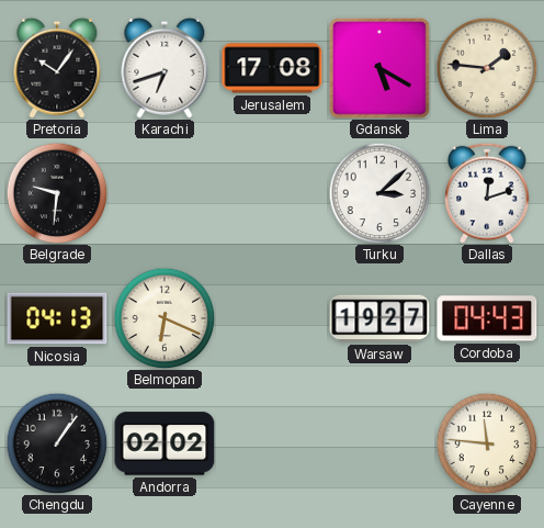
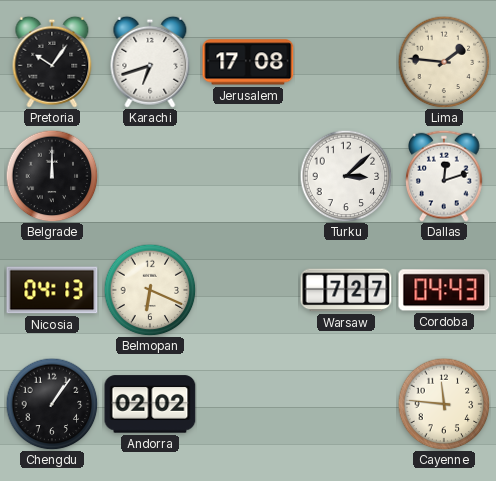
Gdansk: 5:20 -> none
Belgrade: 9:31 -> 12:00
Warsaw: 19:27 -> 7:27
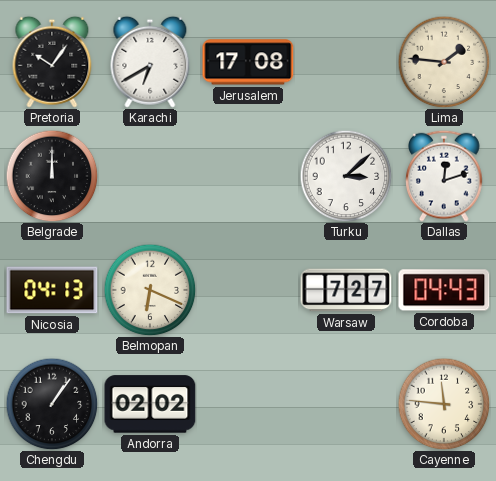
Karachi: 6:42 -> 6:40
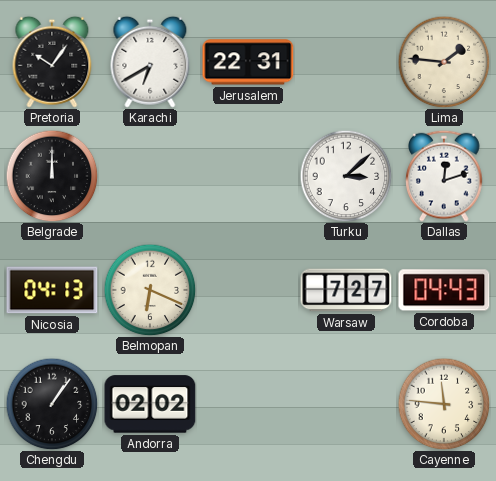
Jerusalem: 17:08 -> 22:31
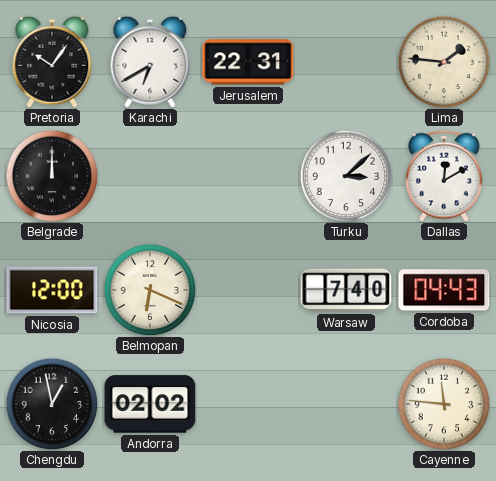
Dallas: 12:12 -> 12:10
Nicosia: 04:13 -> 12:00
Warsaw: 7:27 -> 7:40
Chengdu: 1:06 -> 12:58
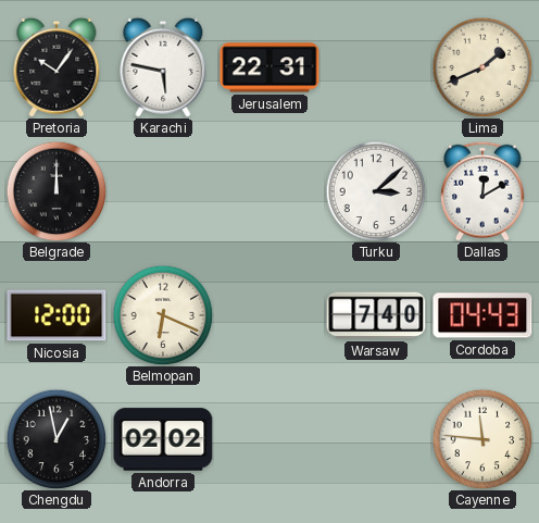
Karachi: 6:40 -> 5:47
Lima: 1:46 -> 1:41
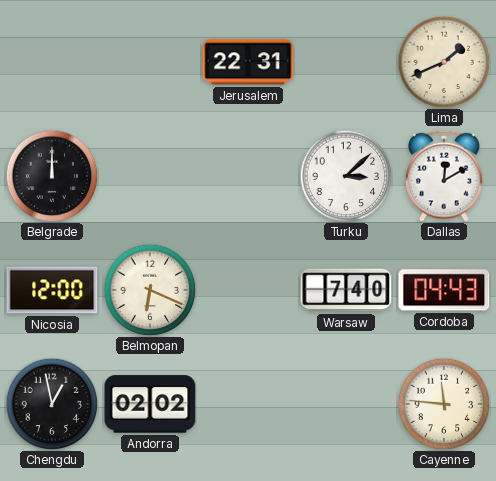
Pretoria: 10:06 -> none
Karachi: 5:47 -> none
